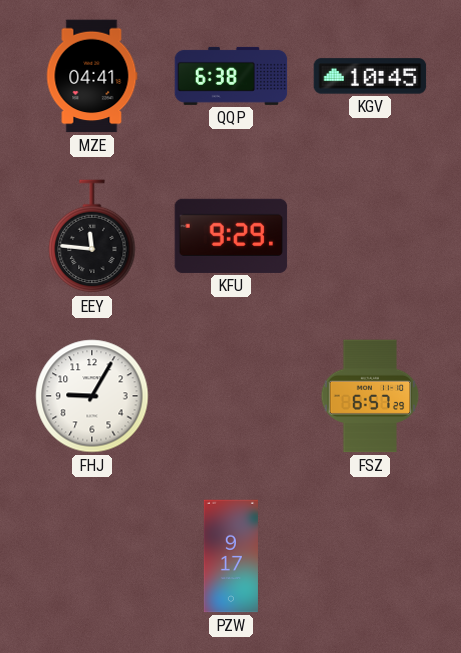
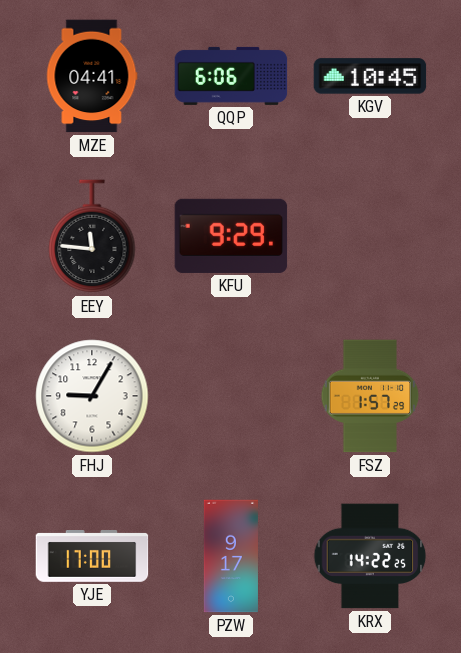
QQP: 6:38 -> 6:06
FSZ: 6:57 -> 1:57
YJE: none -> 17:00
KRX: none -> 14:22
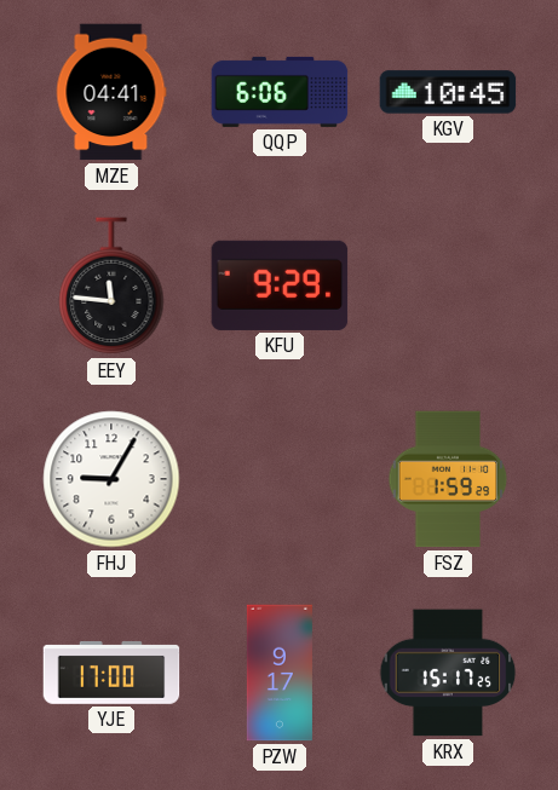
FSZ: 1:57 -> 1:59
KRX: 14:22 -> 15:17
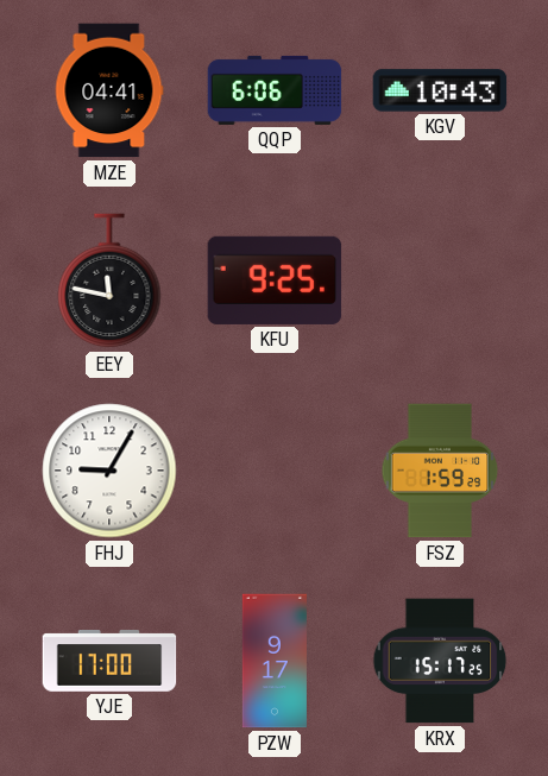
KGV: 10:45 -> 10:43
EEY: 11:46 -> 11:47
KFU: 9:29 -> 9:25
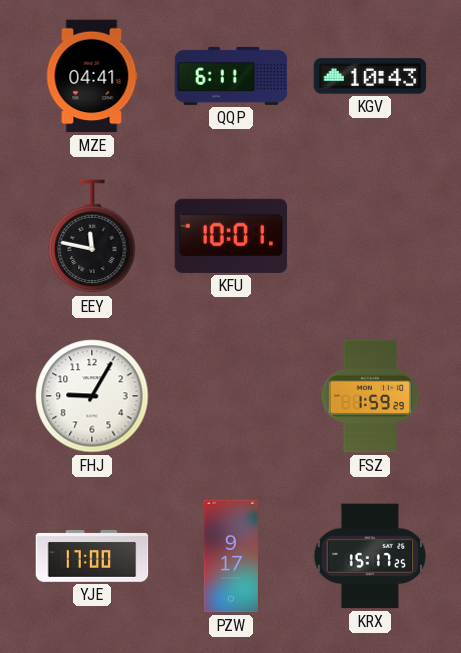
QQP: 6:06 -> 6:11
KFU: 9:25 -> 10:01
